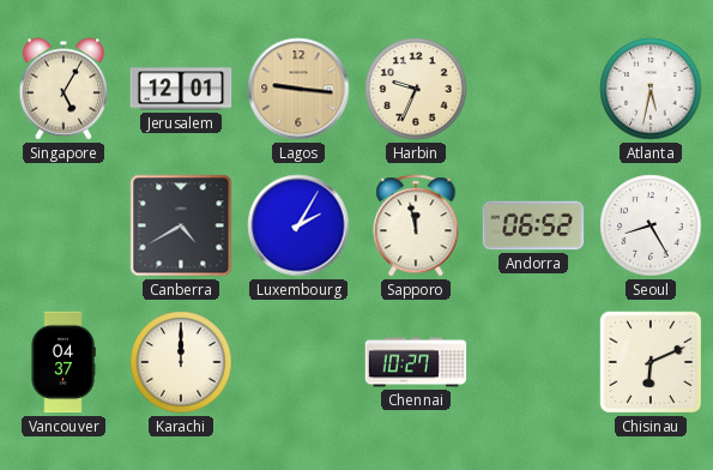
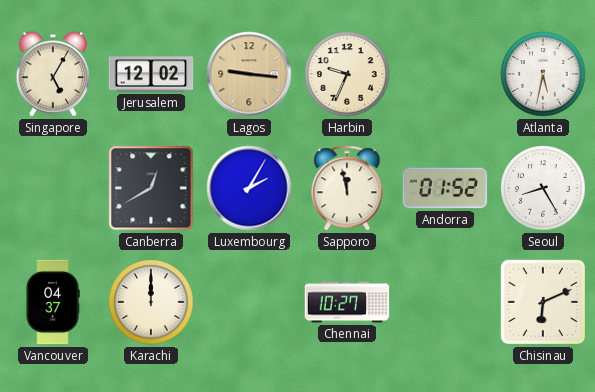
Jerusalem: 12:01 -> 12:02
Canberra: 4:40 -> 12:40
Andorra: 06:52 -> 01:52
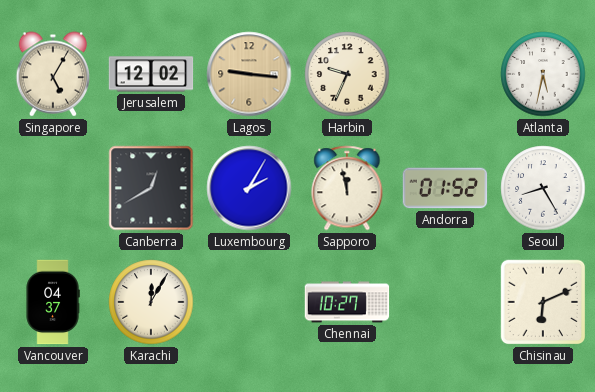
Karachi: 12:00 -> 12:05
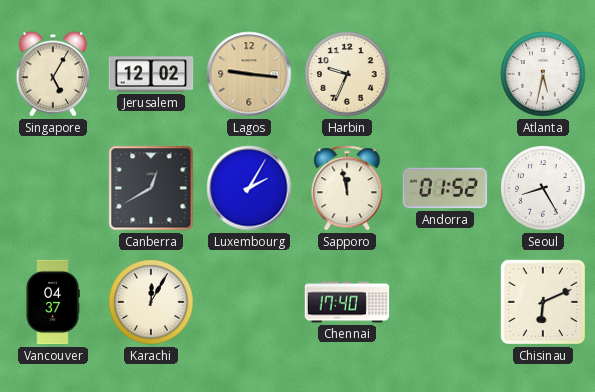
Chennai: 10:27 -> 17:40
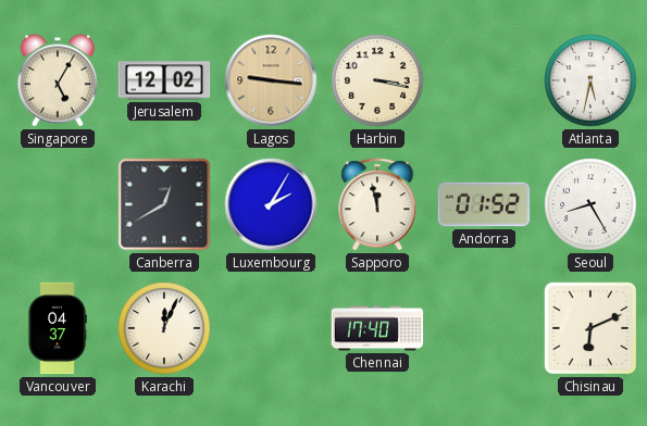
Harbin: 9:34 -> 3:17
Karachi: 12:05 -> 12:04
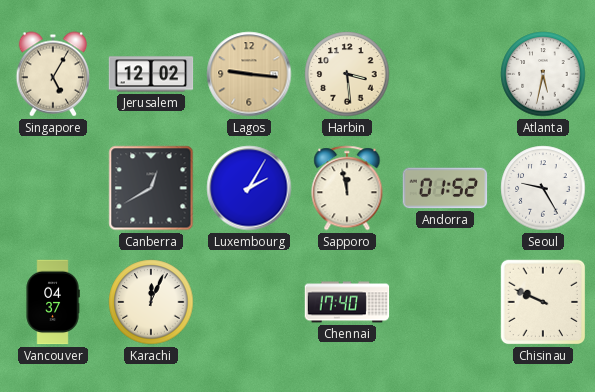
Harbin: 3:17 -> 3:29
Seoul: 8:25 -> 9:25
Chisinau: 6:11 -> 9:49
